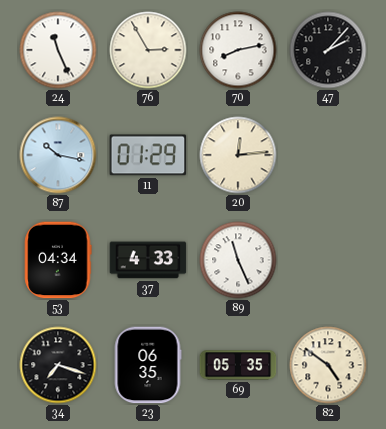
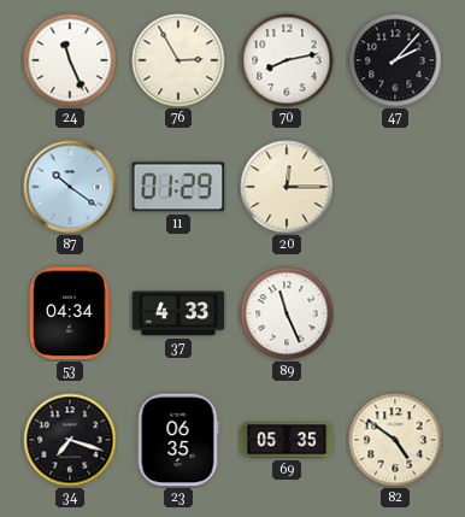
87: 10:17 -> 10:21
20: 12:14 -> 12:15
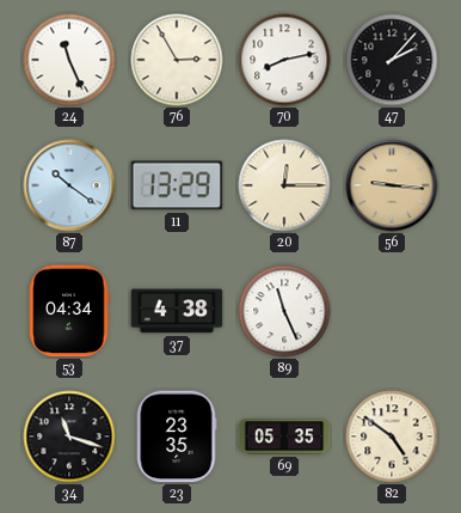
11: 01:29 -> 13:29
56: none -> 9:16
37: 4:33 -> 4:38
34: 7:18 -> 11:18
23: 06:35 -> 23:35
